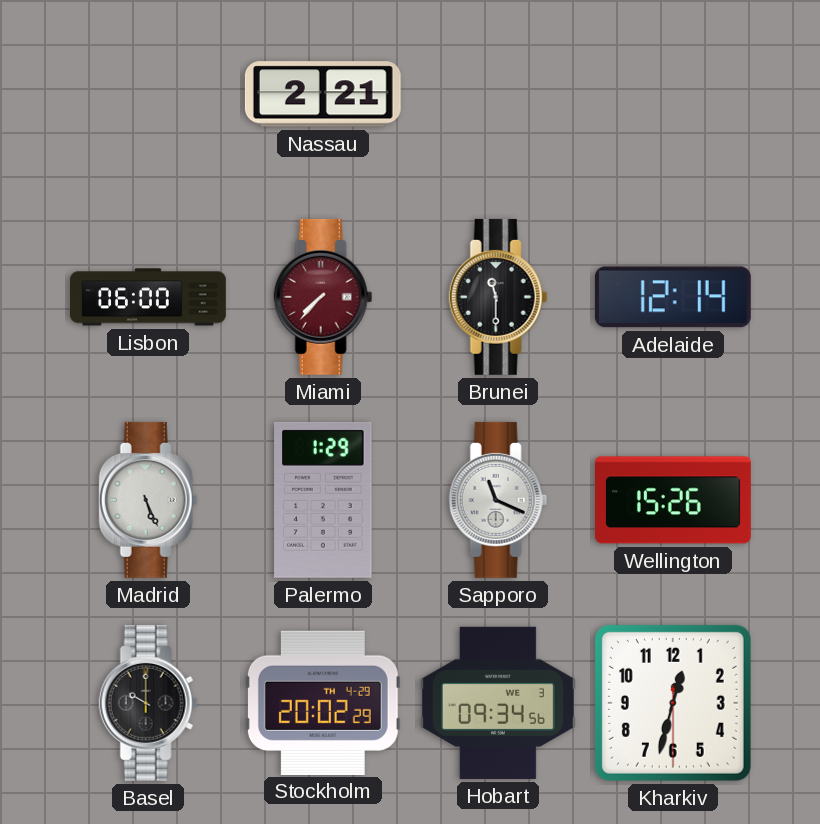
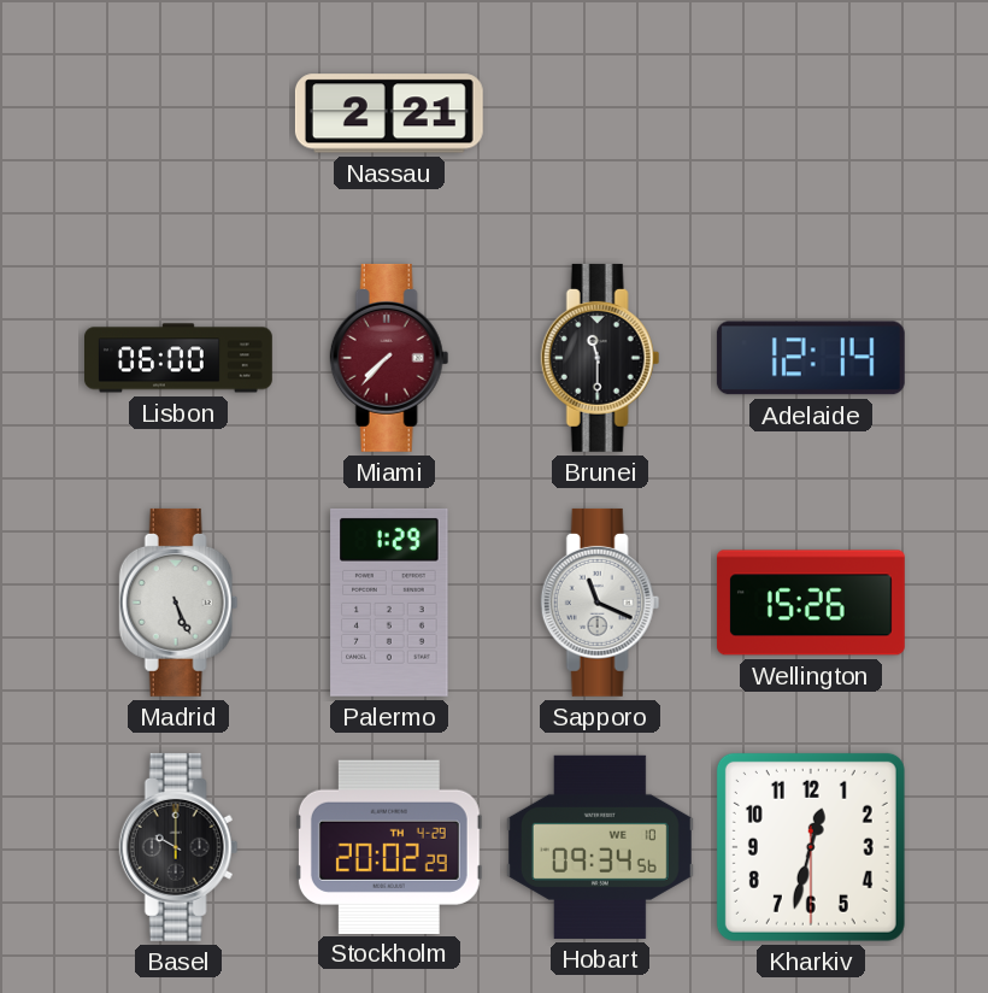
Hobart date: WE 3 -> WE 10
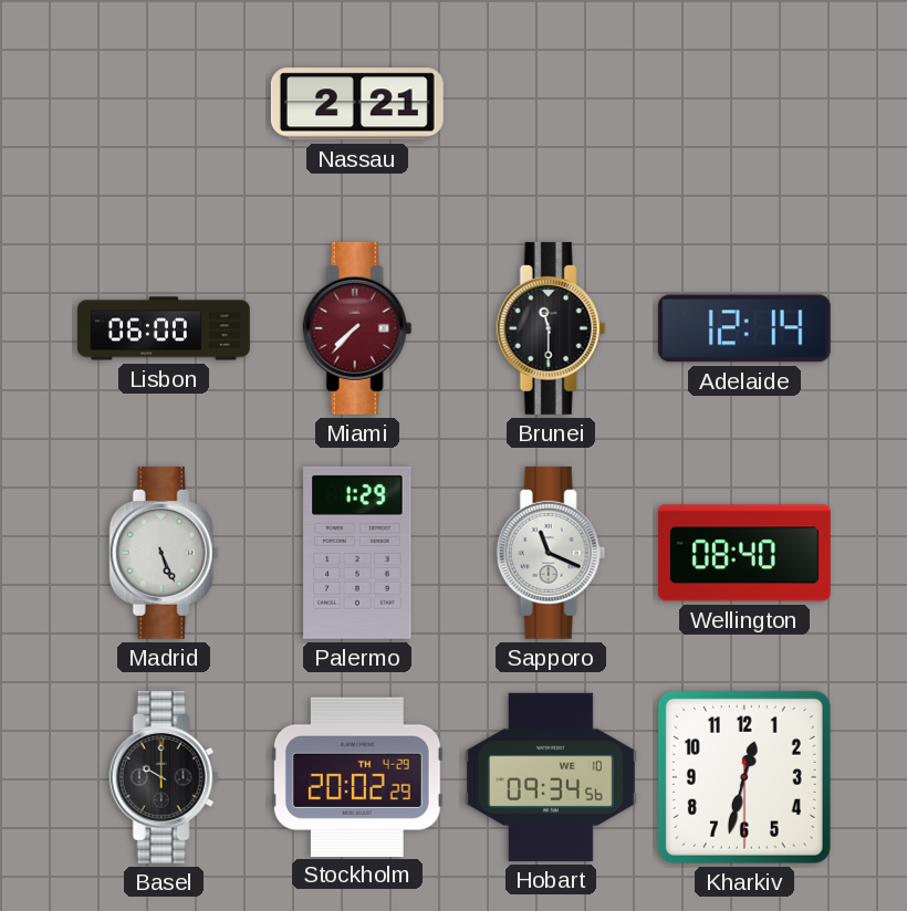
Wellington: 15:26 -> 08:40
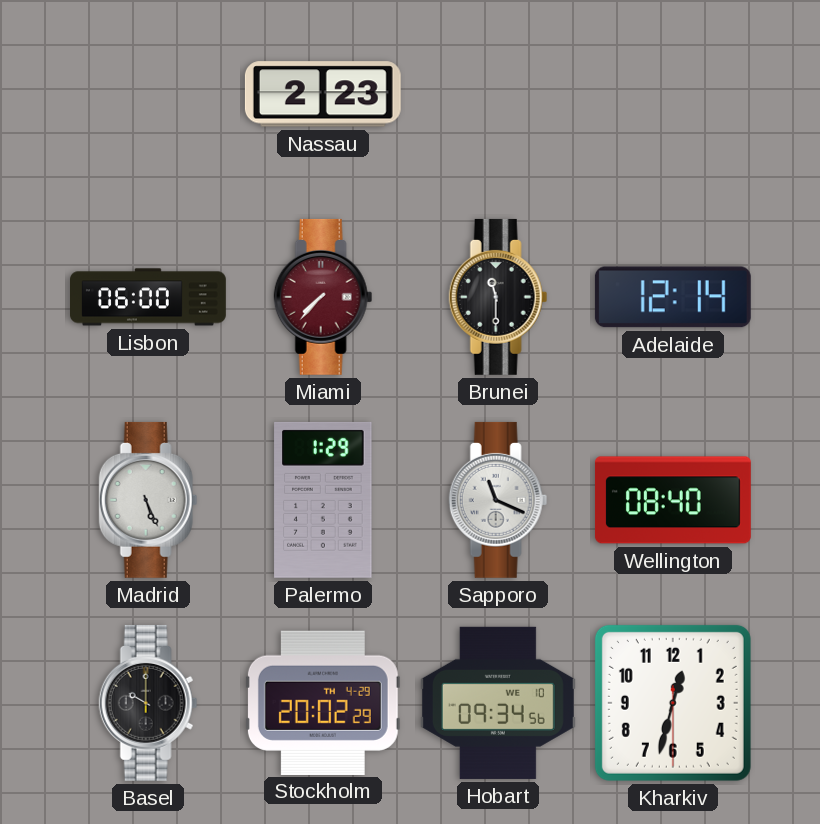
Nassau: 2:21 -> 2:23
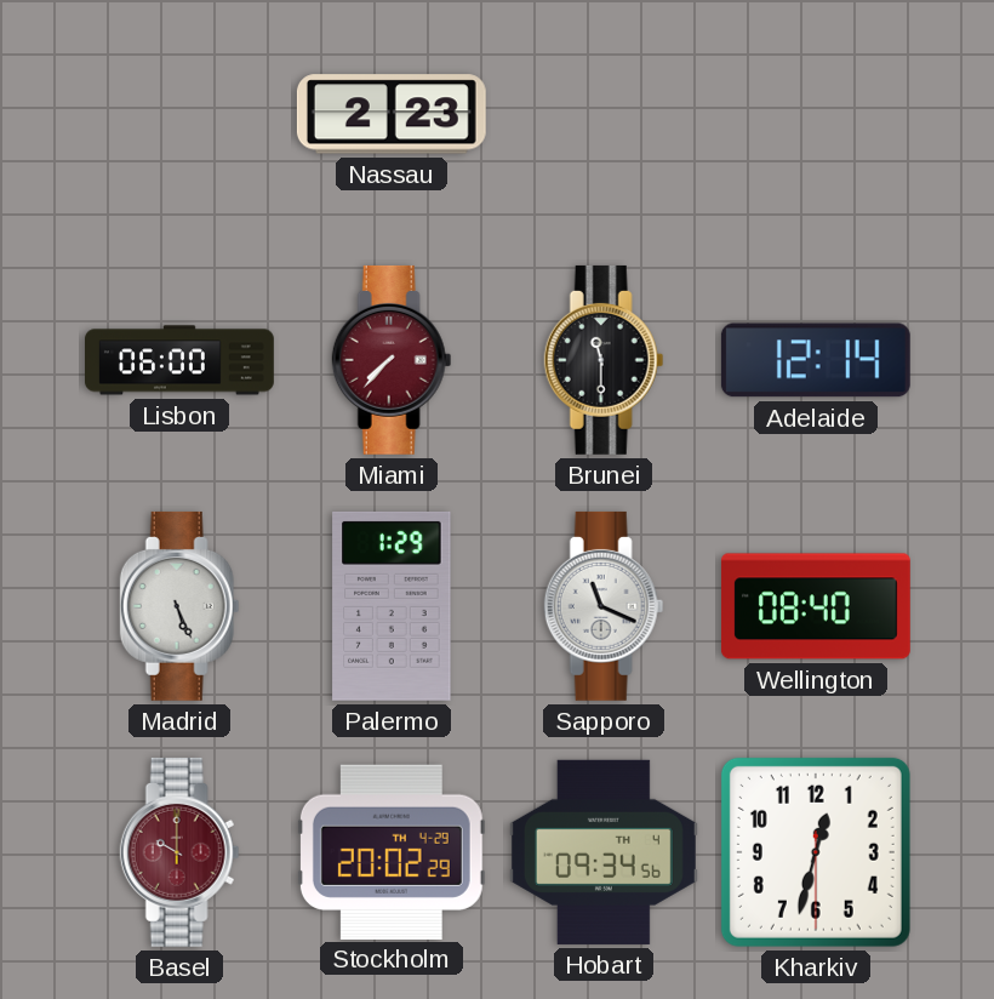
Basel dial: black -> burgundy
Hobart date: WE 10 -> TH 4
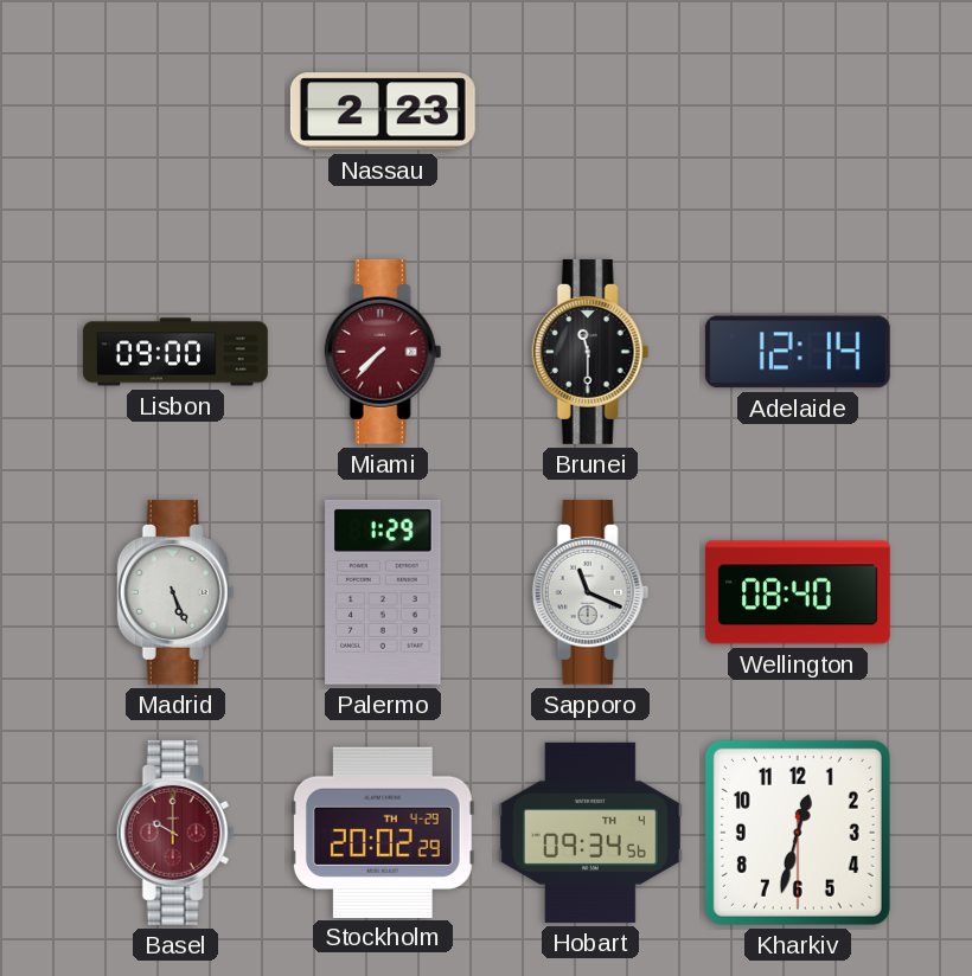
Lisbon: 06:00 -> 09:00
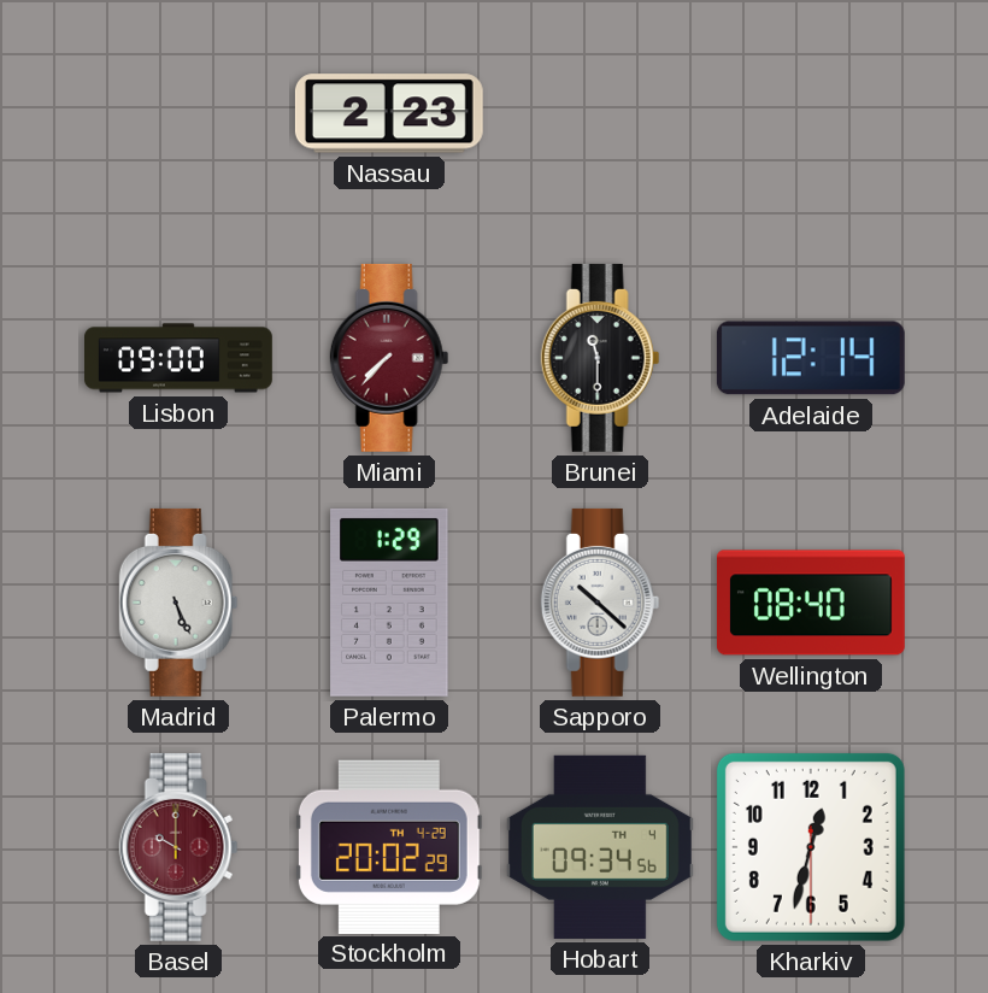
Sapporo: 11:19 -> 10:22
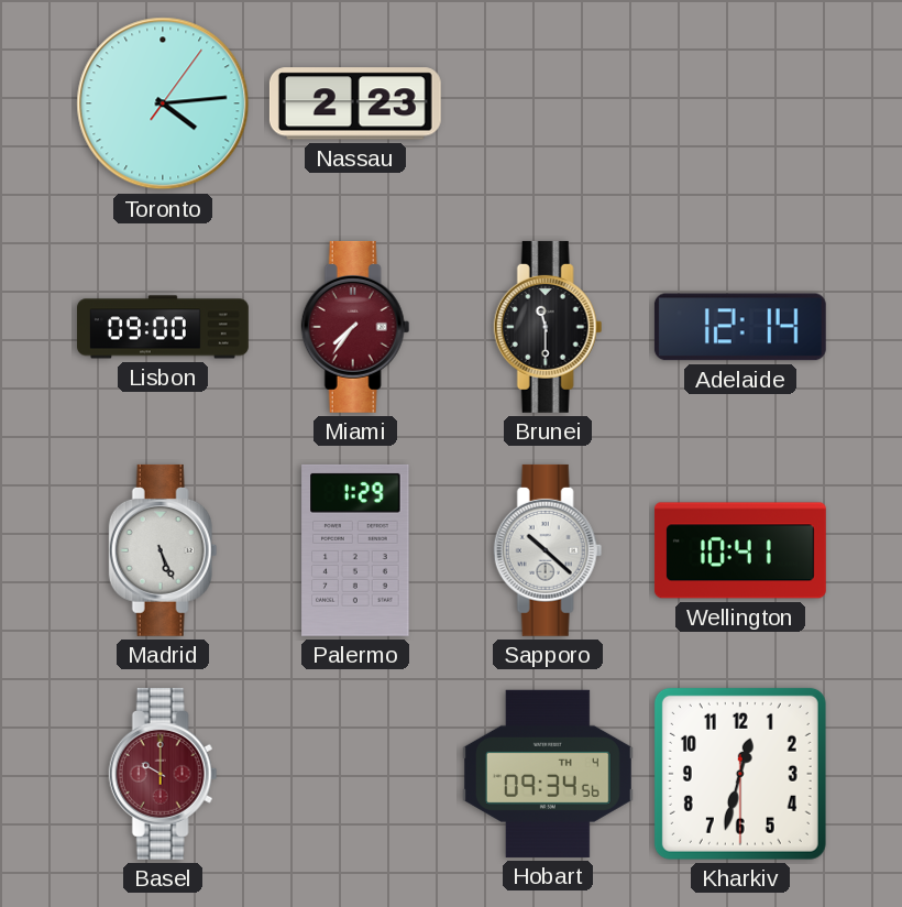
Toronto: none -> 4:14
Miami: 7:37 -> 7:36
Wellington: 08:40 -> 10:41
Stockholm: 20:02 -> none
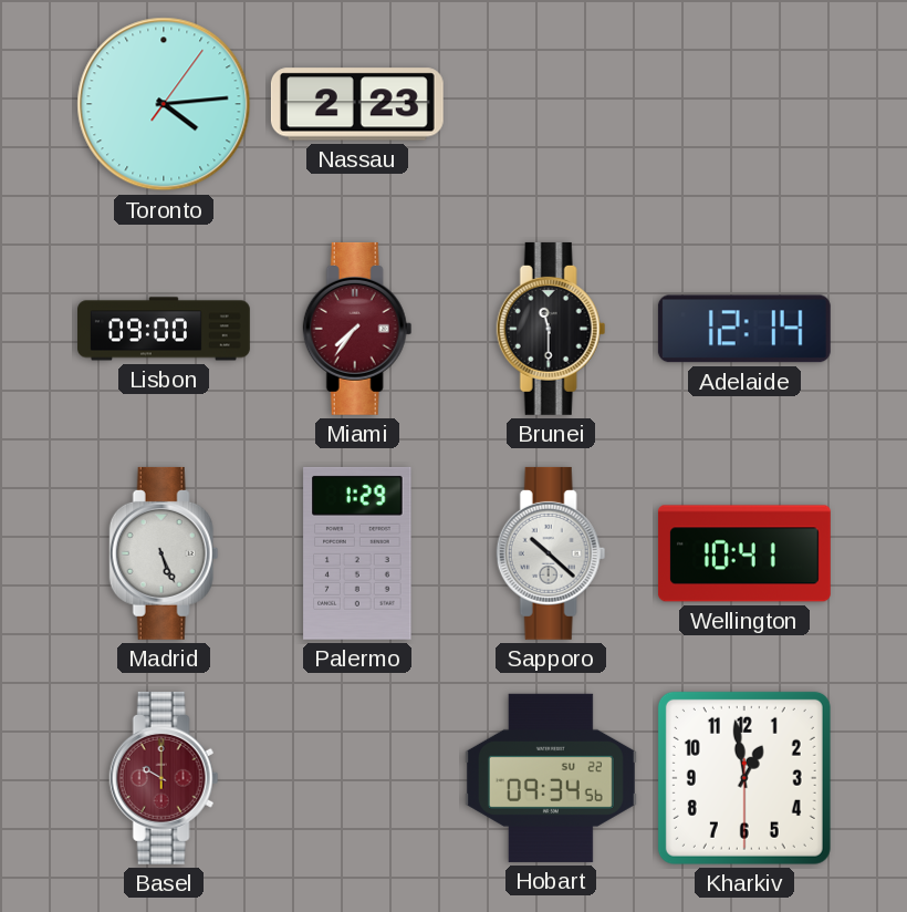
Hobart date: TH 4 -> SU 22
Kharkiv: 12:32 -> 12:58
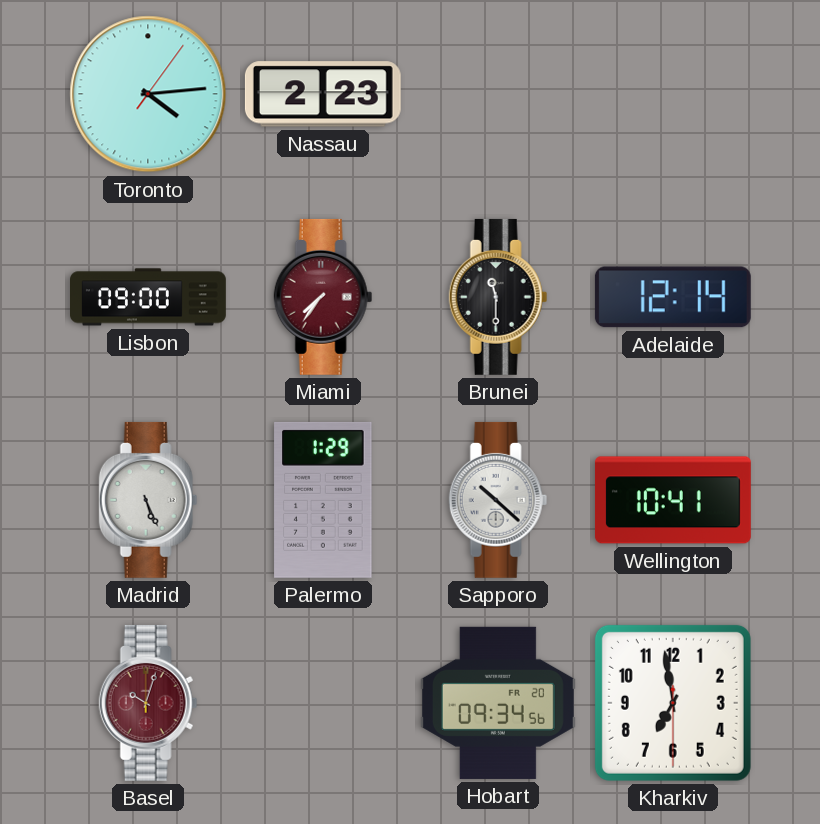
Basel: 10:00 -> 10:03
Hobart date: SU 22 -> FR 20
Kharkiv: 12:58 -> 6:58
